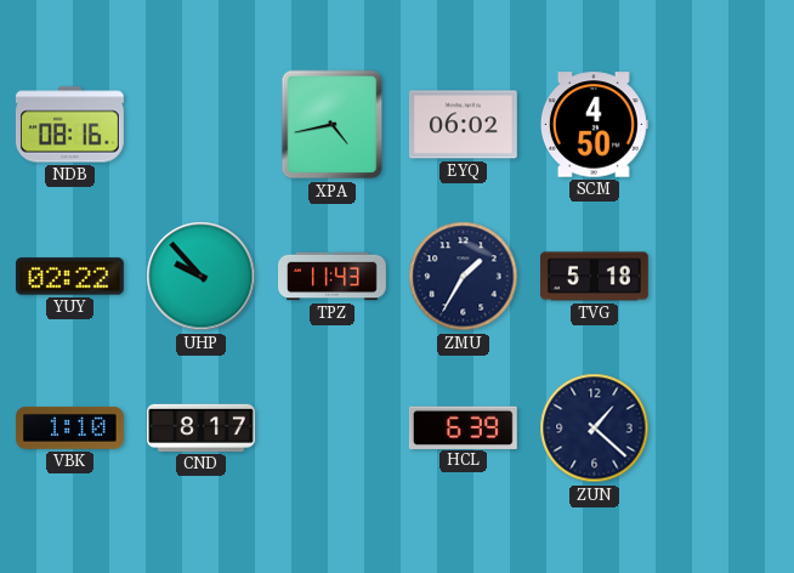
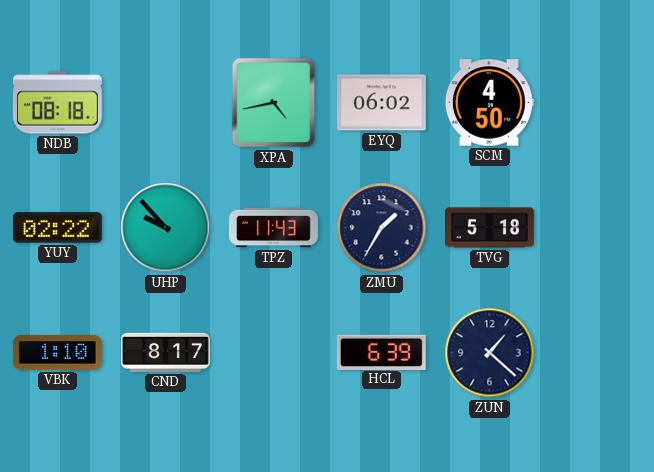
NDB: 08:16 -> 08:18
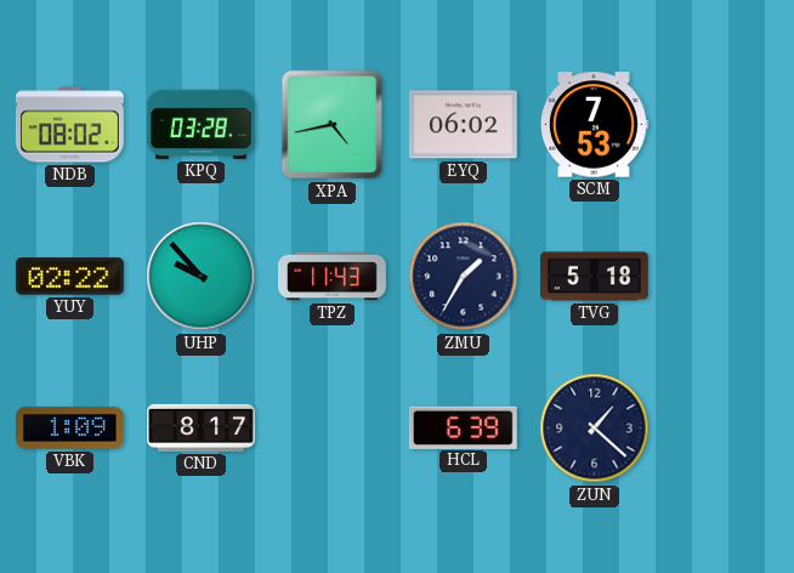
NDB: 08:18 -> 08:02
KPQ: none -> 03:28
SCM: 4:50 -> 7:53
VBK: 1:10 -> 1:09
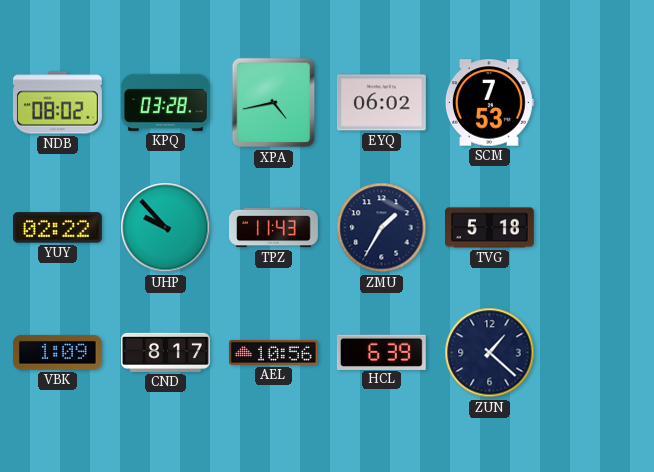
AEL: none -> 10:56
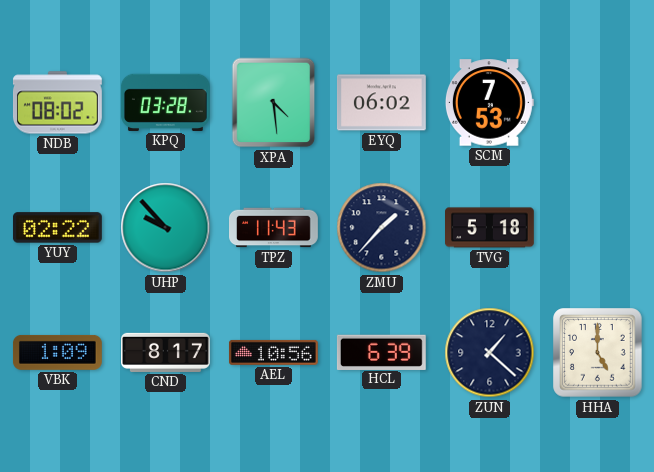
XPA: 4:43 -> 4:29
ZMU: 1:35 -> 1:37
HHA: none -> 5:00
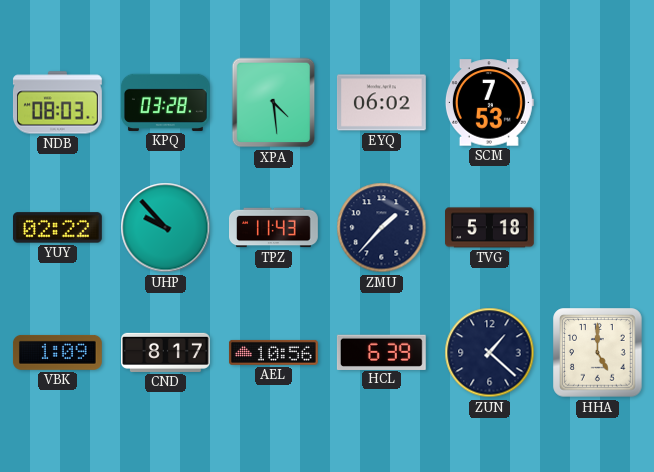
NDB: 08:02 -> 08:03
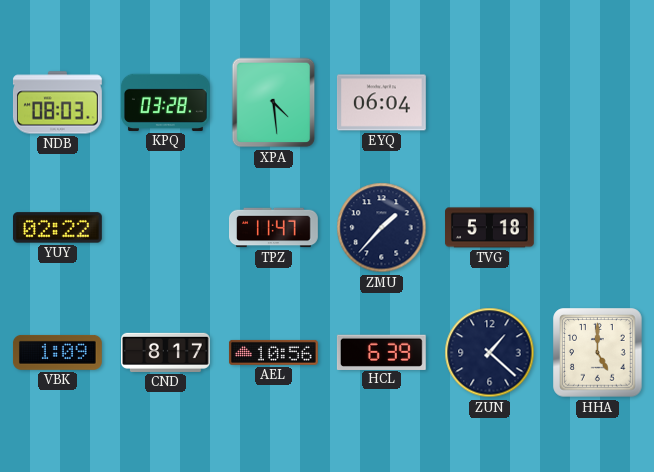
EYQ: 06:02 -> 06:04
SCM: 7:53 -> none
UHP: 9:53 -> none
TPZ: 11:43 -> 11:47
